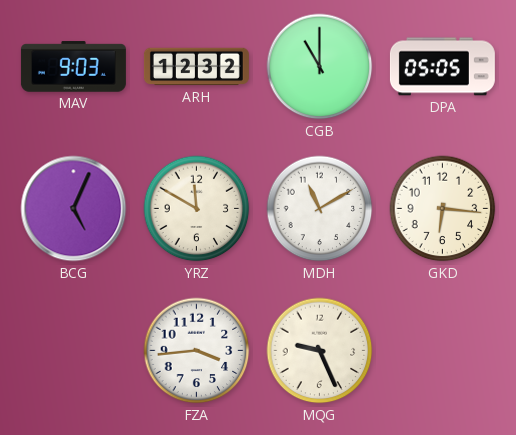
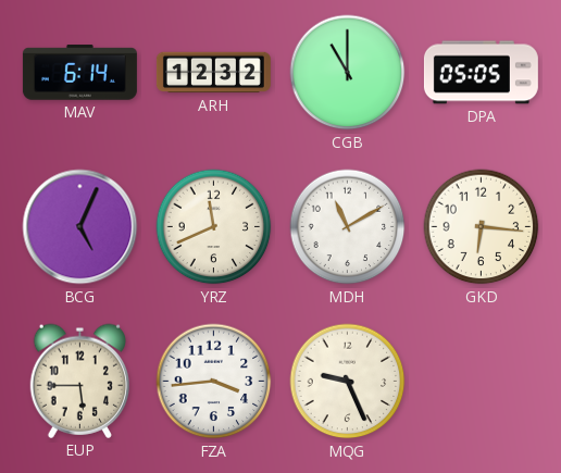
MAV: 9:03 -> 6:14
YRZ: 11:50 -> 11:41
EUP: none -> 5:45
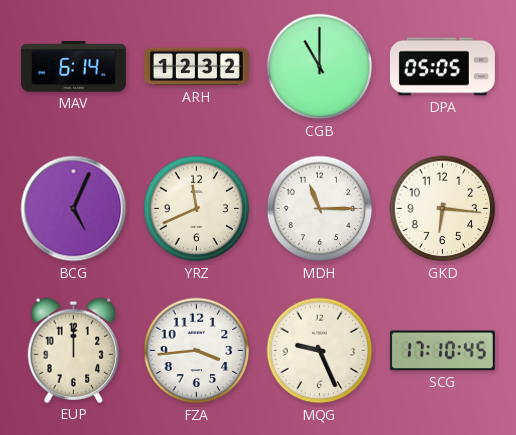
MDH: 11:10 -> 11:15
EUP: 5:45 -> 12:00
SCG: none -> 17:10
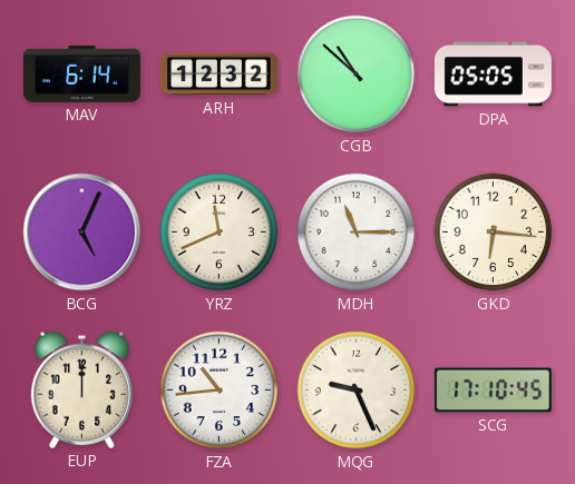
CGB: 11:00 -> 10:52
FZA: 3:44 -> 10:44
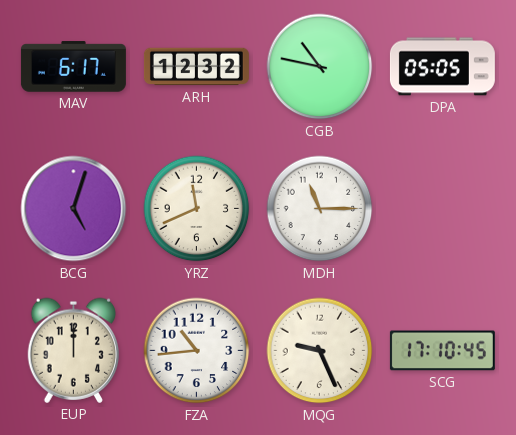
MAV: 6:14 -> 6:17
CGB: 10:52 -> 10:47
BCG: 5:04 -> 5:03
GKD: 6:16 -> none
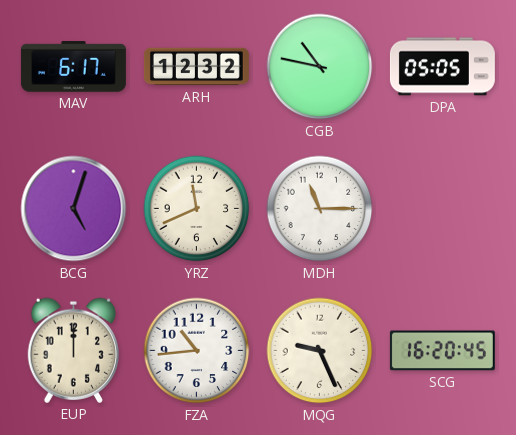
SCG: 17:10 -> 16:20
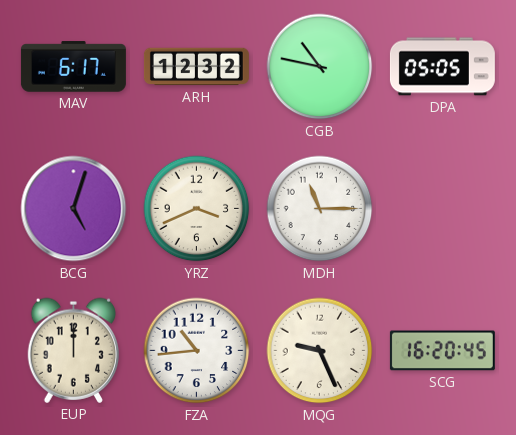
YRZ: 11:41 -> 3:41
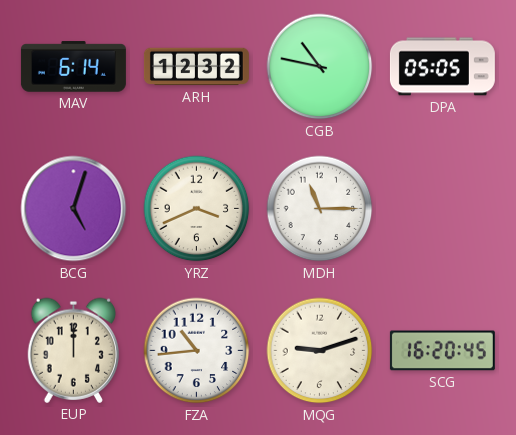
MAV: 6:17 -> 6:14
MQG: 9:26 -> 9:12
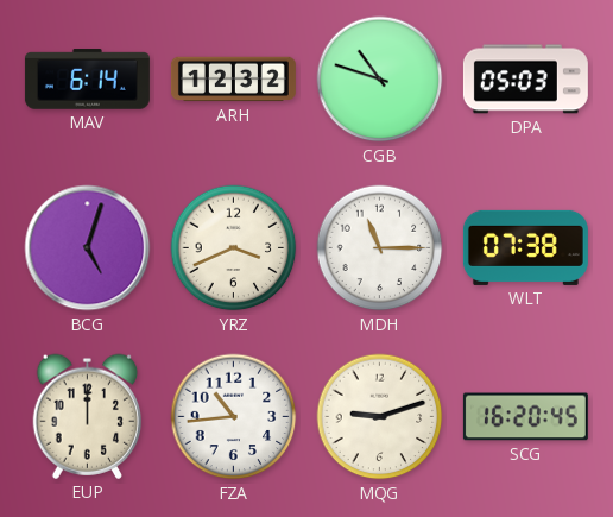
CGB: 10:47 -> 10:48
DPA: 05:05 -> 05:03
WLT: none -> 07:38
